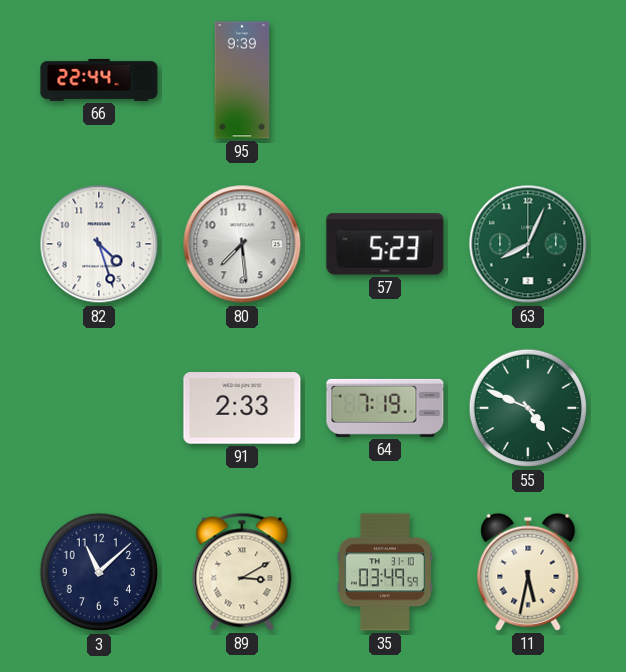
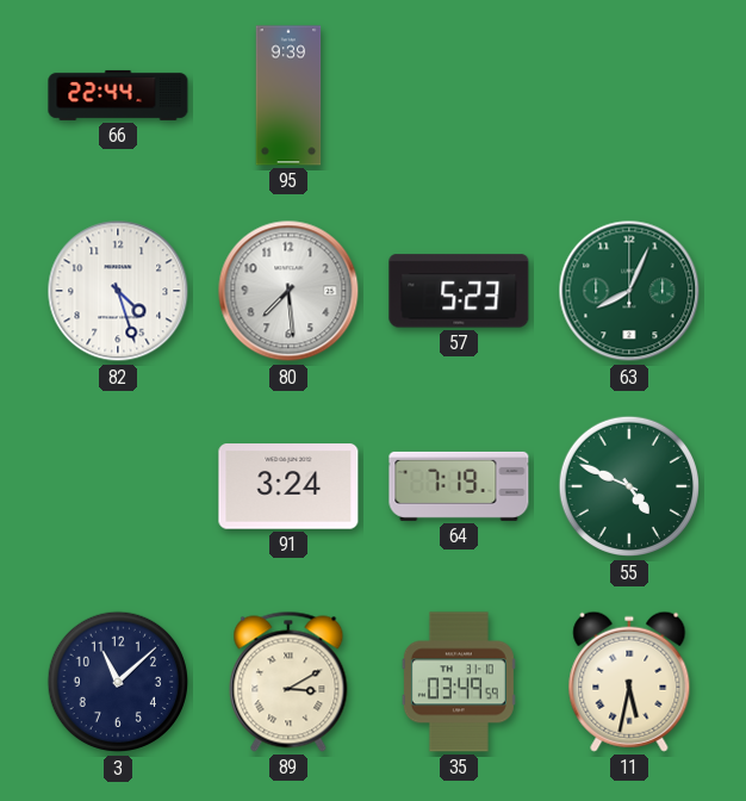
91: 2:33 -> 3:24
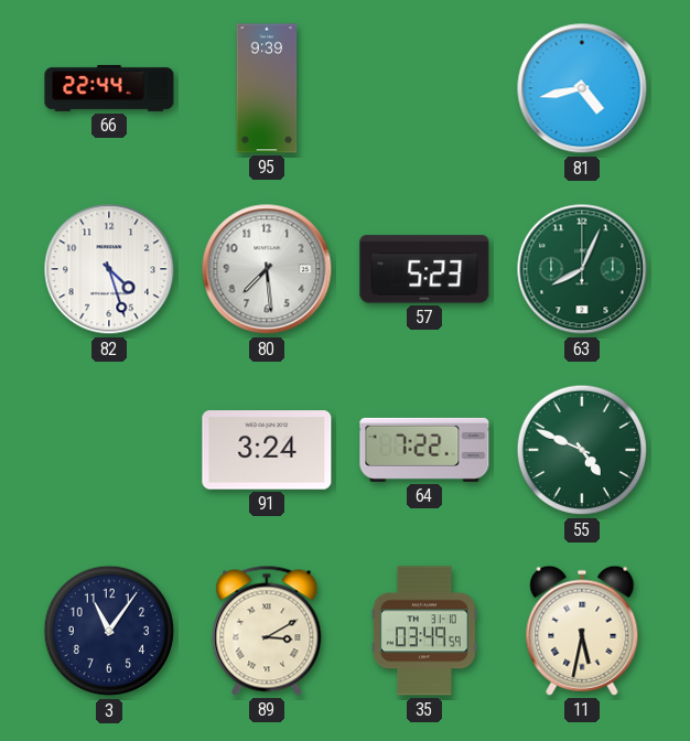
81: none -> 4:43
64: 7:19 -> 7:22
3: 11:08 -> 11:06
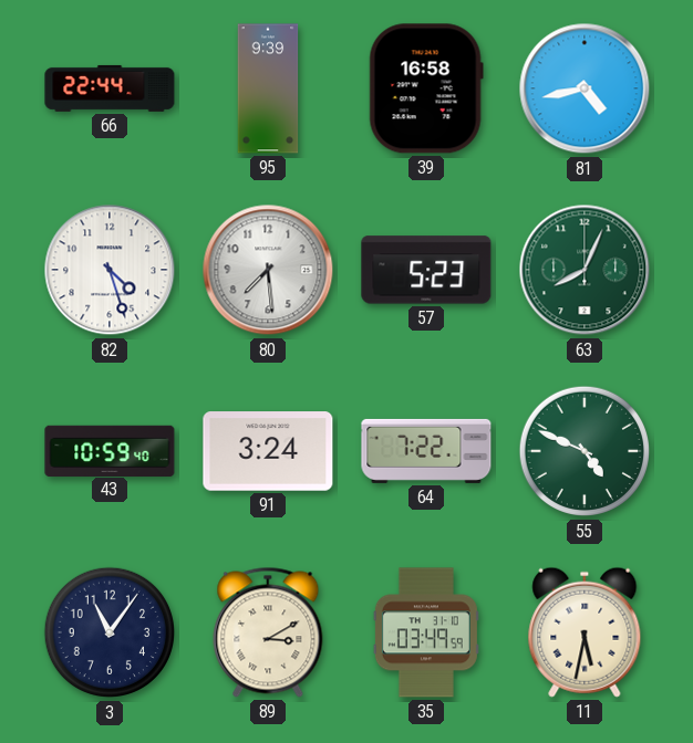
39: none -> 16:58
43: none -> 10:59
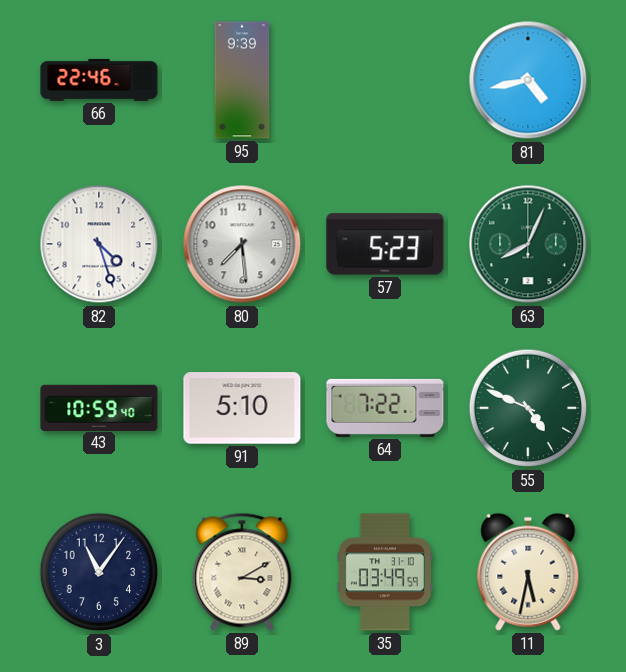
66: 22:44 -> 22:46
39: 16:58 -> none
91: 3:24 -> 5:10
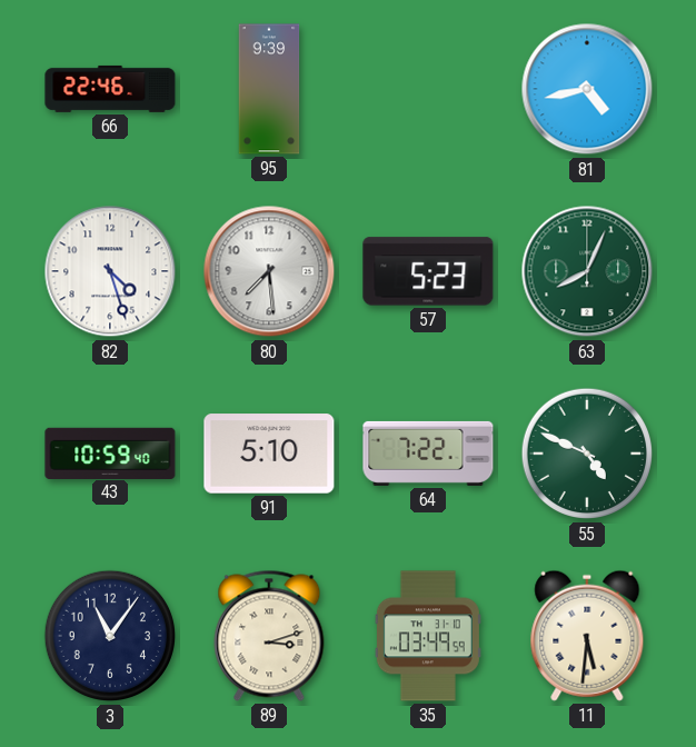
89: 3:10 -> 3:12
11: 5:32 -> 5:31
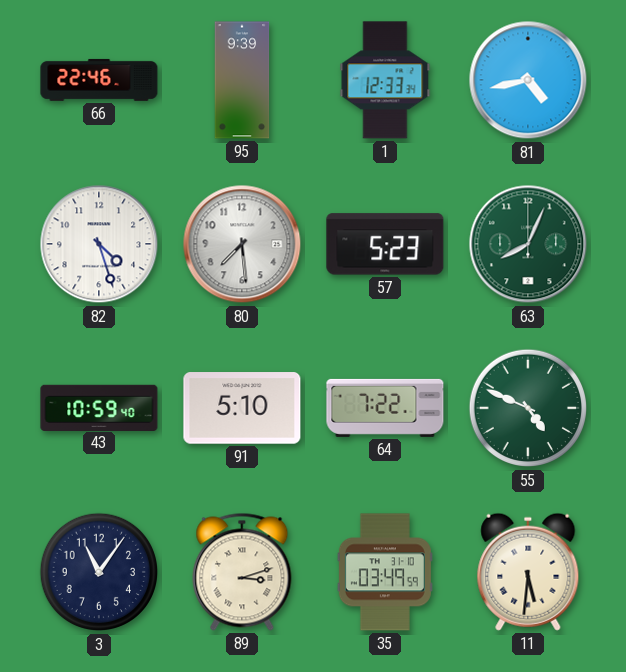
1: none -> 12:33
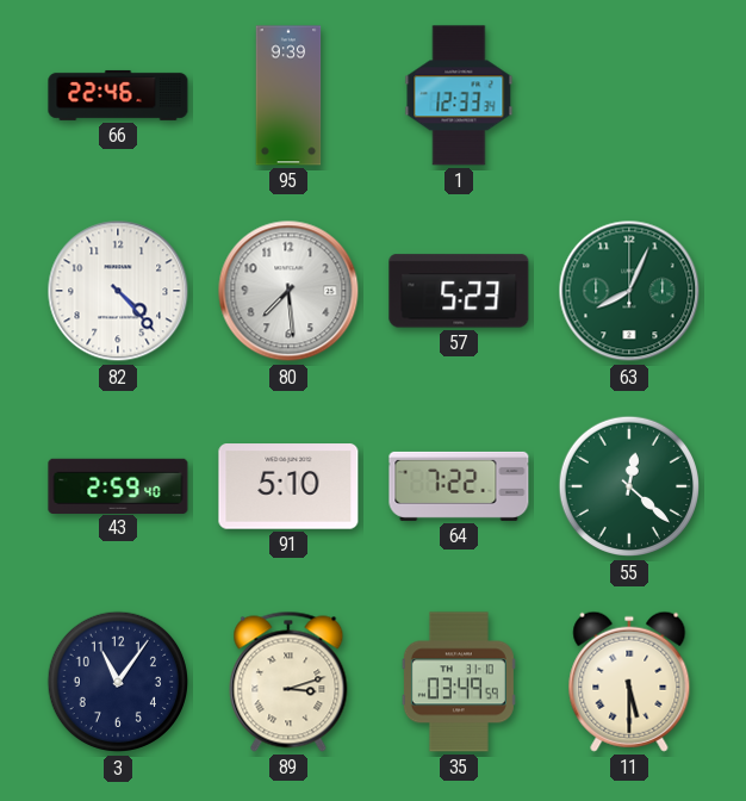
81: 4:43 -> none
82: 4:27 -> 4:23
43: 10:59 -> 2:59
55: 4:49 -> 12:22
11: 5:31 -> 5:30
